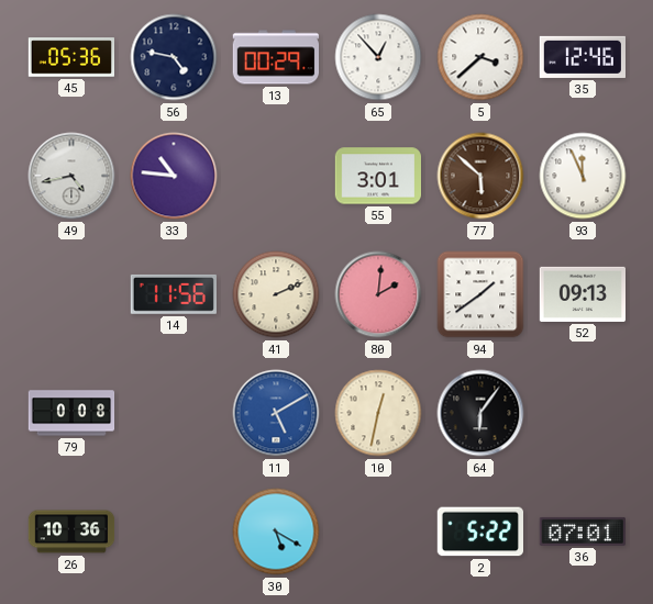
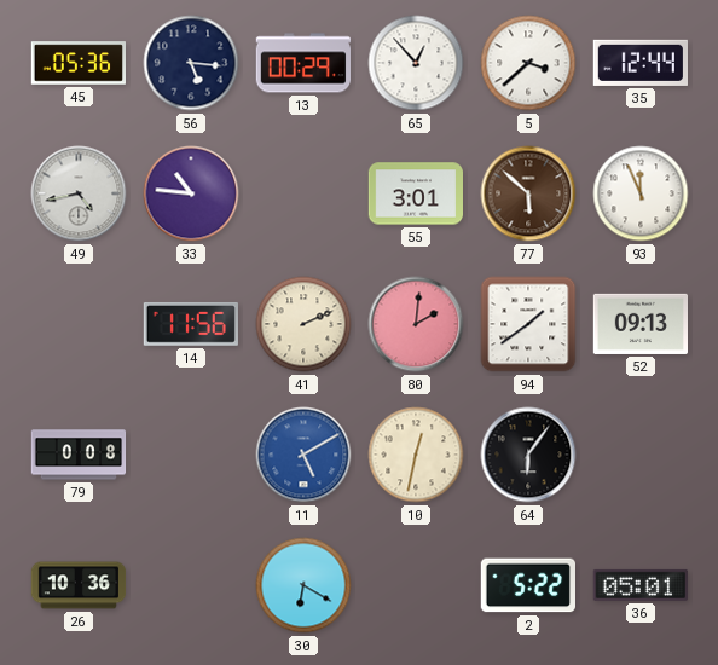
56: 4:47 -> 5:16
35: 12:46 -> 12:44
30: 5:20 -> 6:20
36: 07:01 -> 05:01
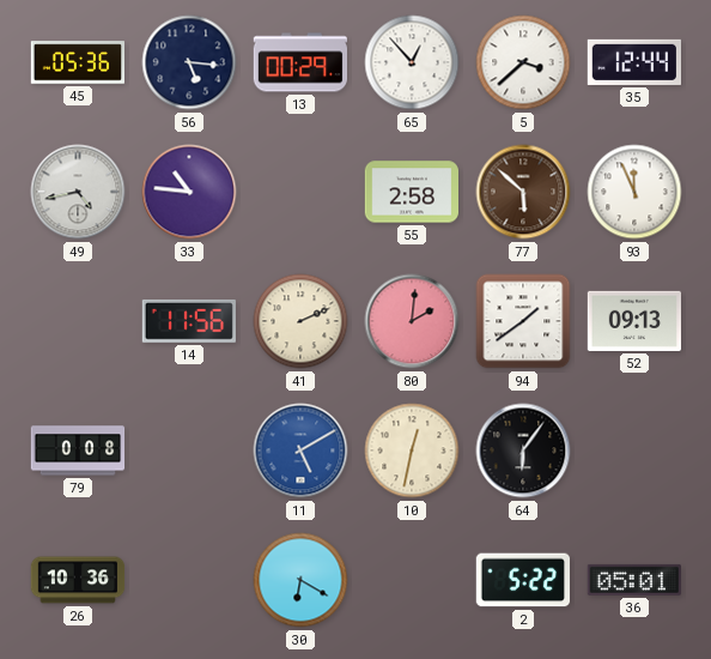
55: 3:01 -> 2:58
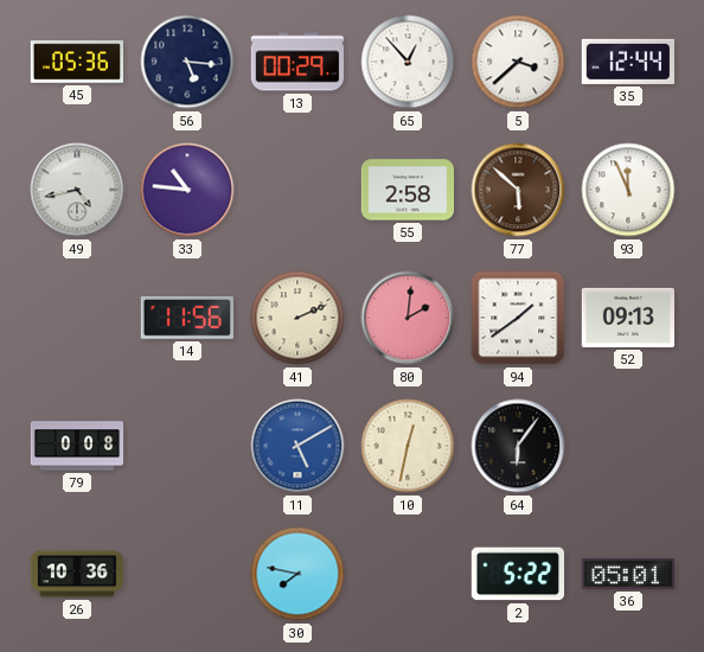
30: 6:20 -> 7:47
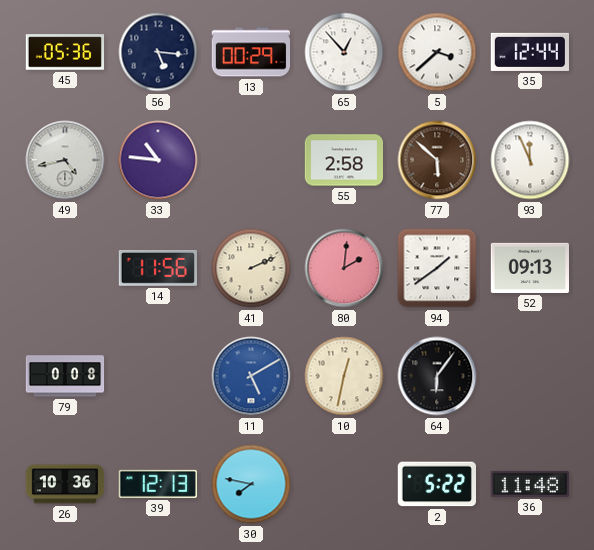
39: none -> 12:13
36: 05:01 -> 11:48
